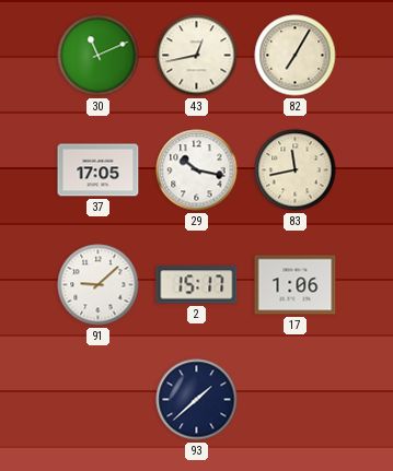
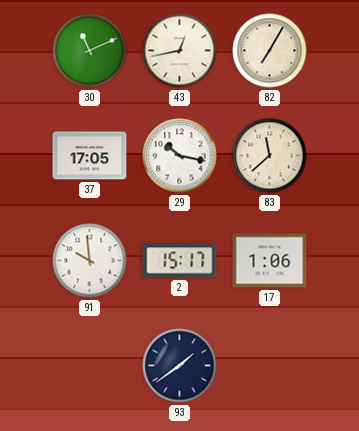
83: 11:43 -> 11:38
91: 9:08 -> 9:59
93: 1:38 -> 1:39
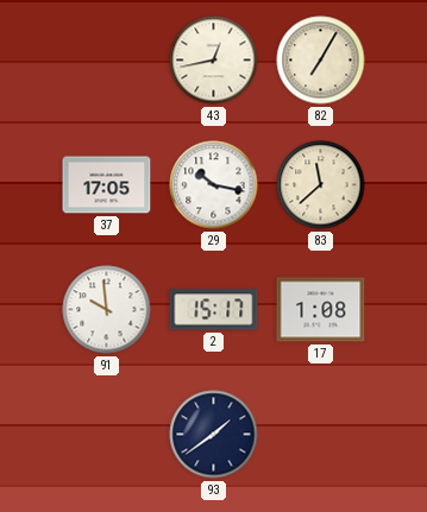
30: 11:11 -> none
17: 1:06 -> 1:08
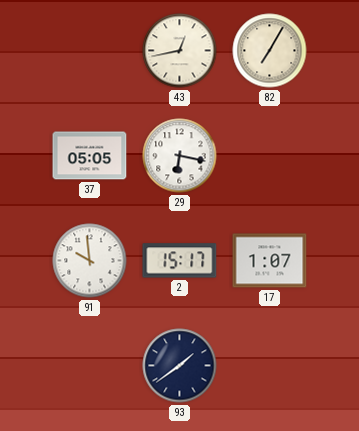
37: 17:05 -> 05:05
29: 10:17 -> 6:17
83: 11:38 -> none
17: 1:08 -> 1:07
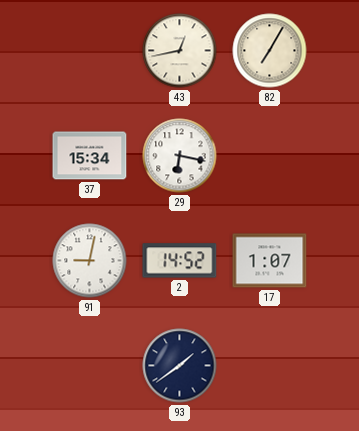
37: 05:05 -> 15:34
91: 9:59 -> 9:02
2: 15:17 -> 14:52
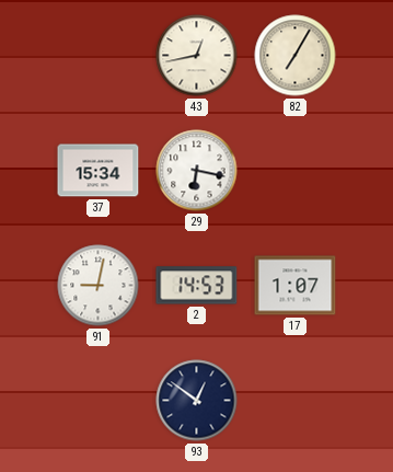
2: 14:52 -> 14:53
93: 1:39 -> 12:51
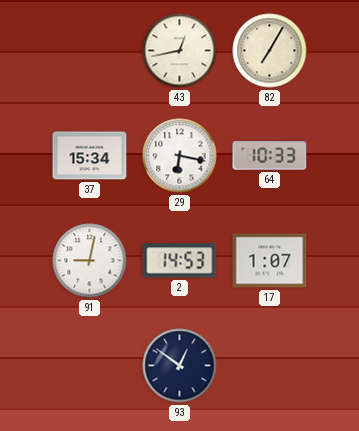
64: none -> 10:33
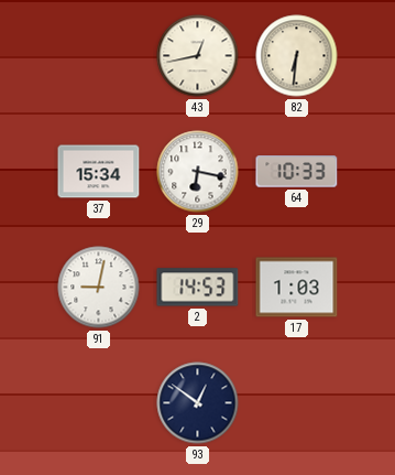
82: 7:05 -> 6:31
17: 1:07 -> 1:03
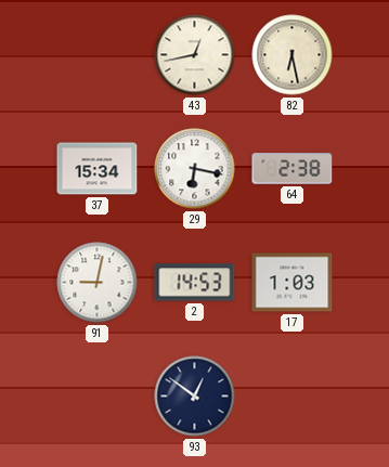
82: 6:31 -> 6:28
64: 10:33 -> 2:38
